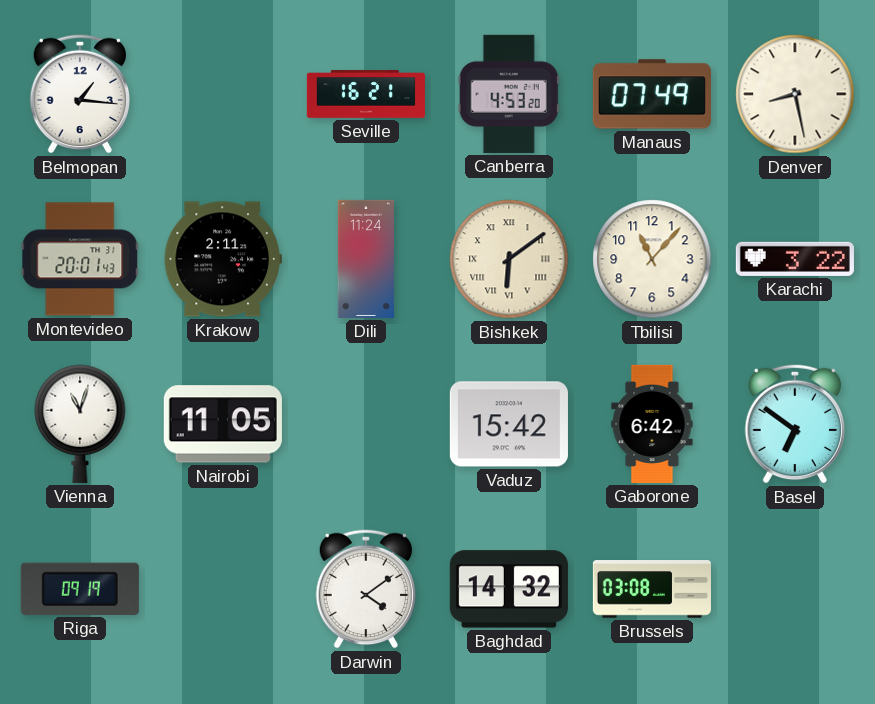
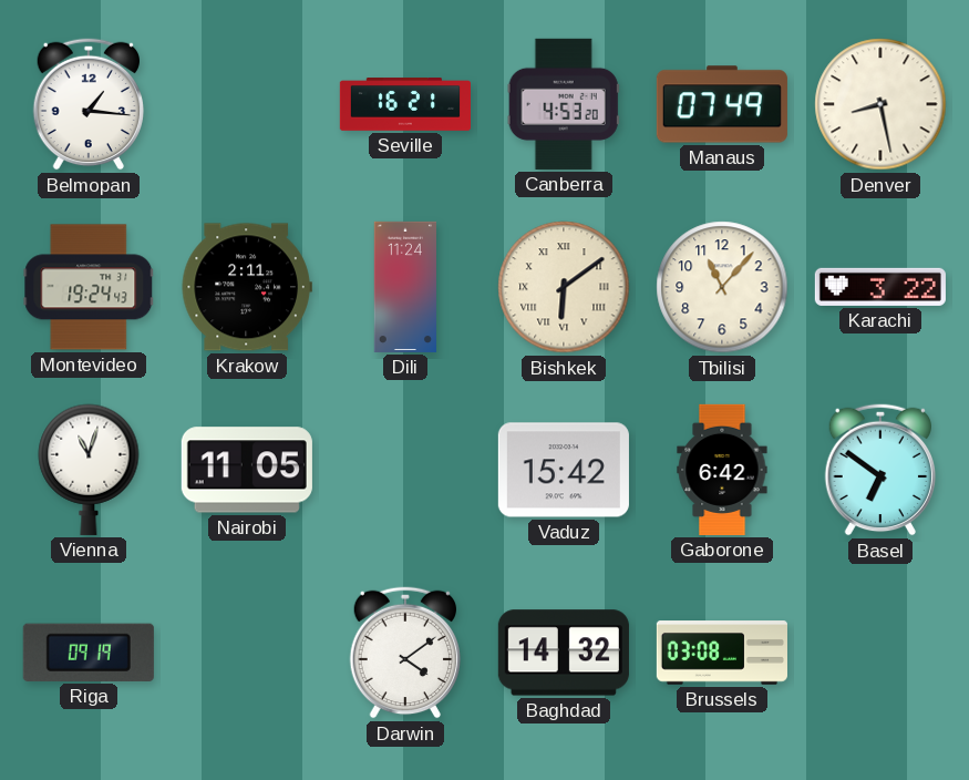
Montevideo: 20:01 -> 19:24
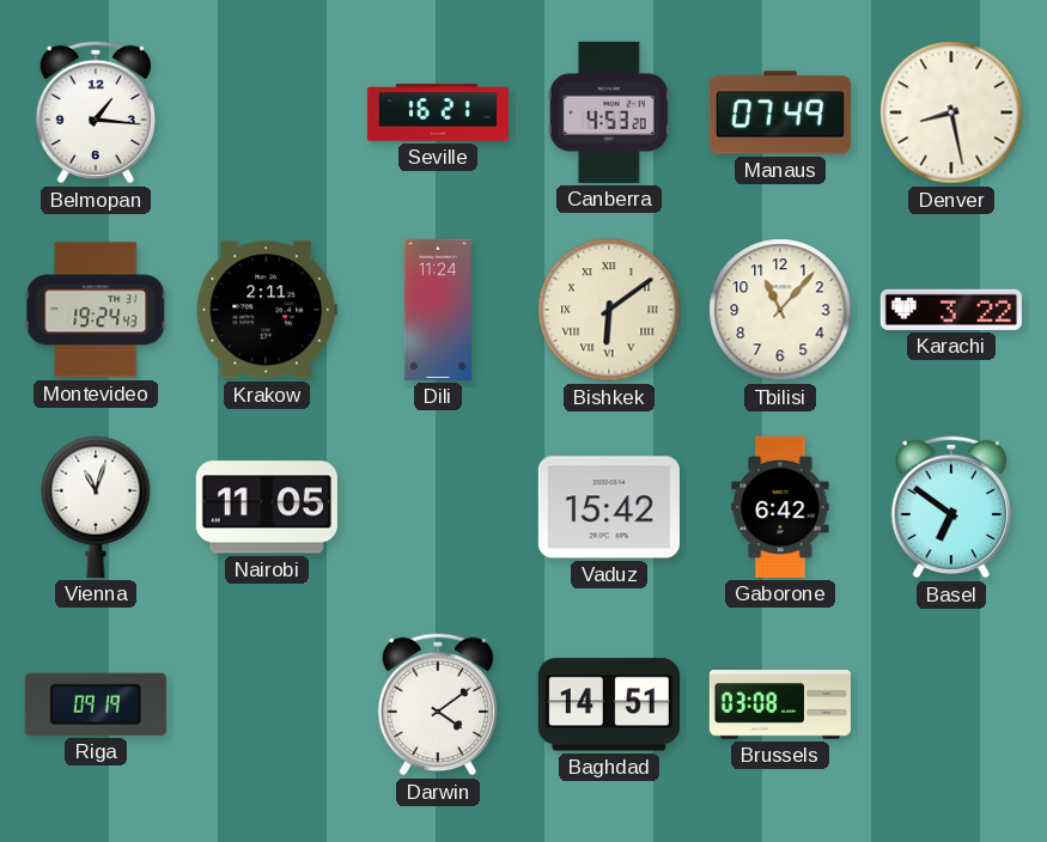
Baghdad: 14:32 -> 14:51
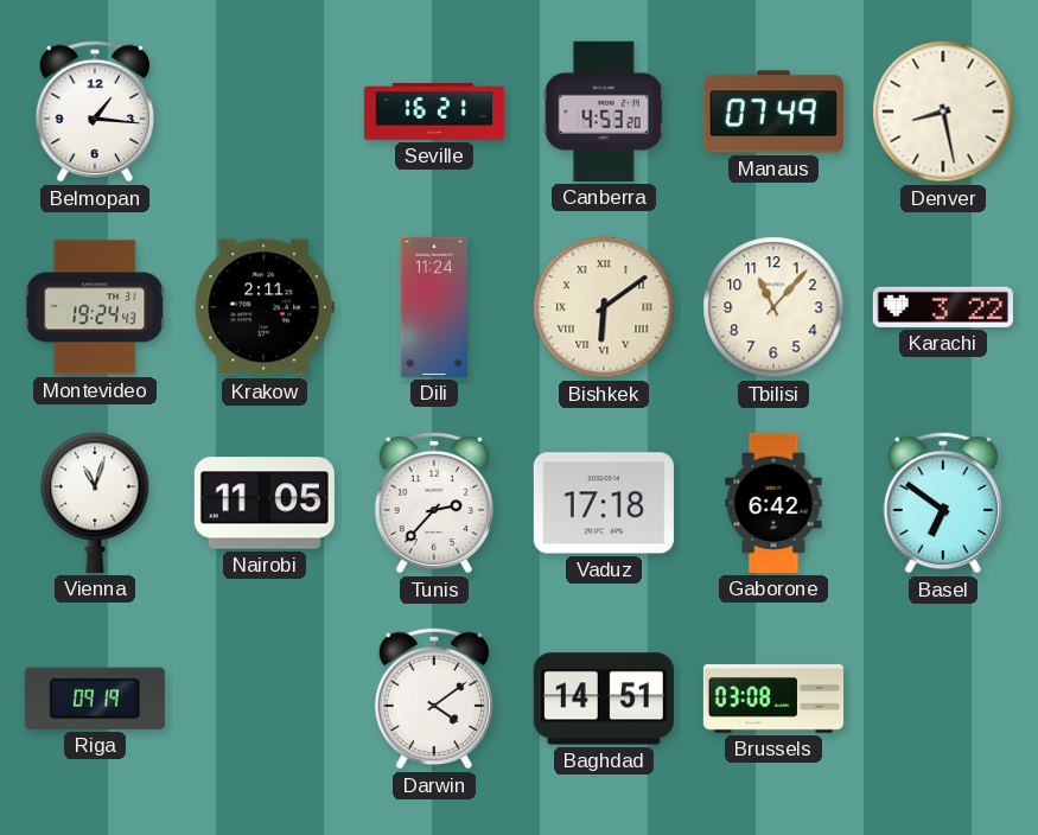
Tunis: none -> 2:37
Vaduz: 15:42 -> 17:18
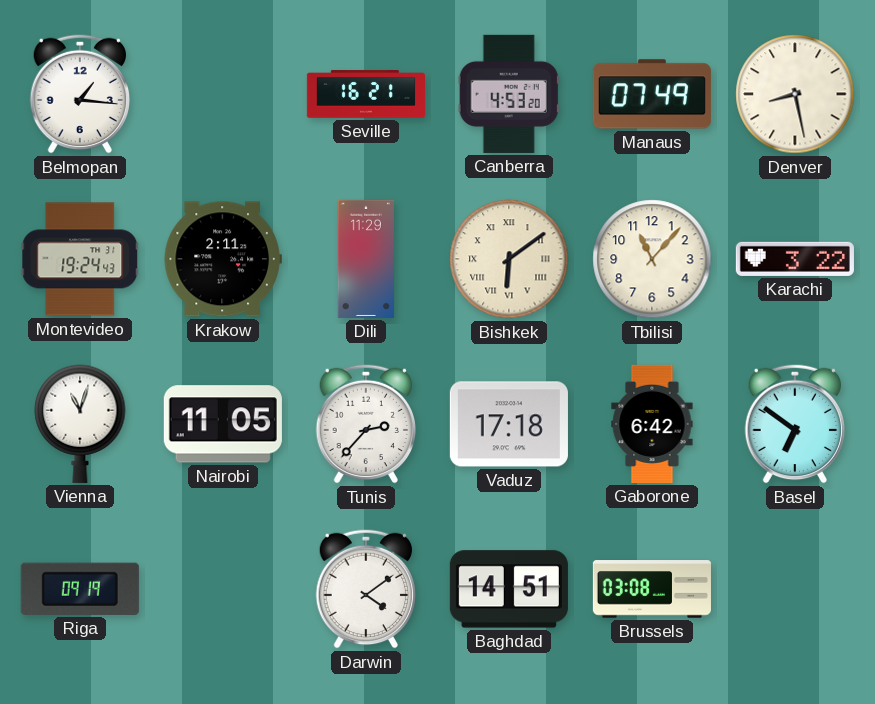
Dili: 11:24 -> 11:29
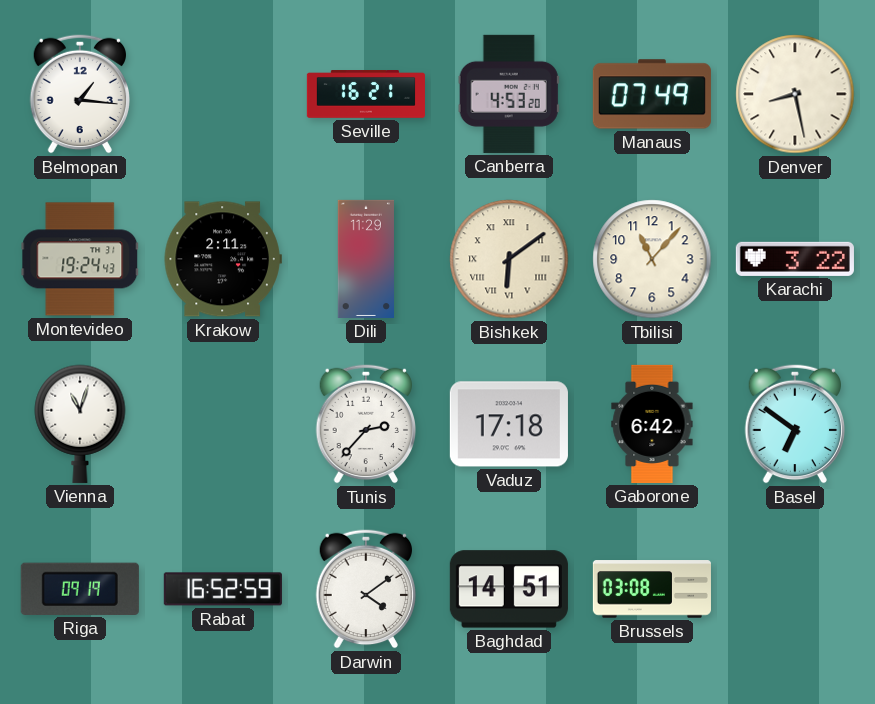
Nairobi: 11:05 -> none
Rabat: none -> 16:52
